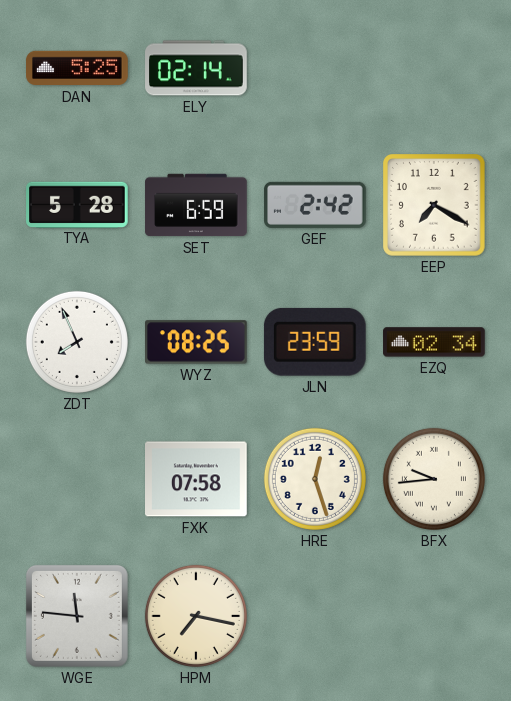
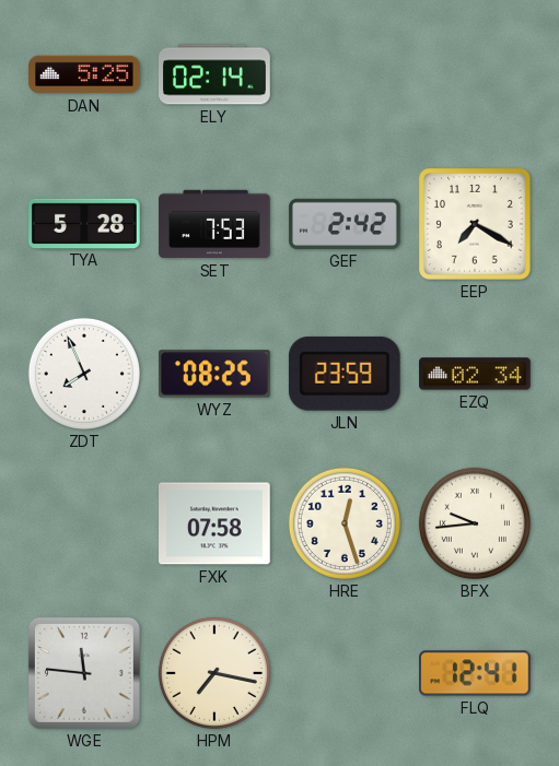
SET: 6:59 -> 7:53
FLQ: none -> 12:41
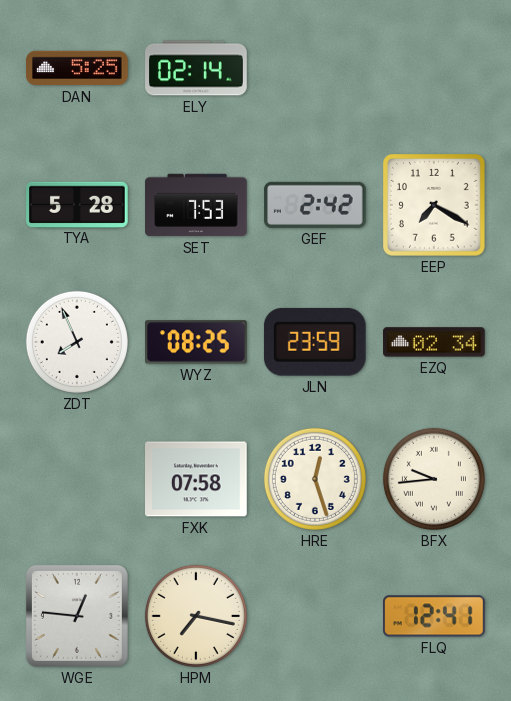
WGE: 11:46 -> 12:46
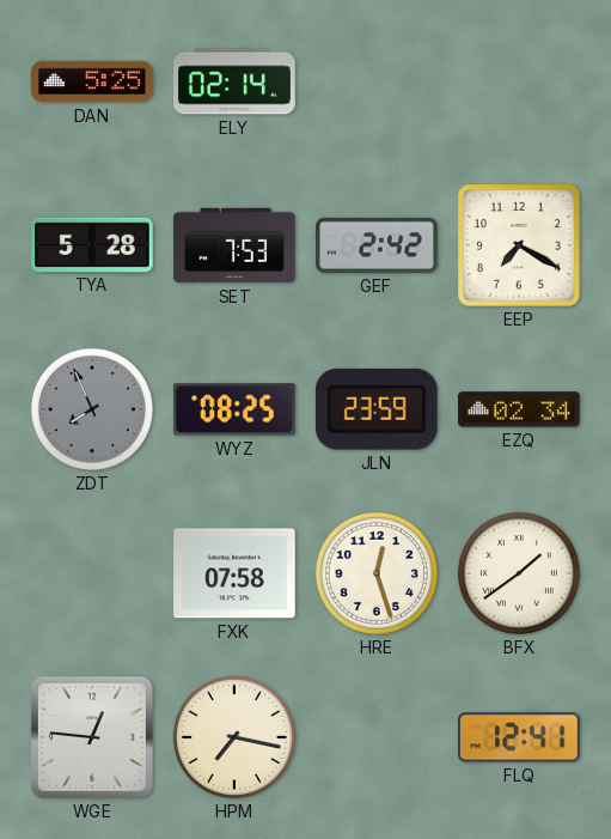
ZDT dial: white -> grey
BFX: 9:44 -> 1:39
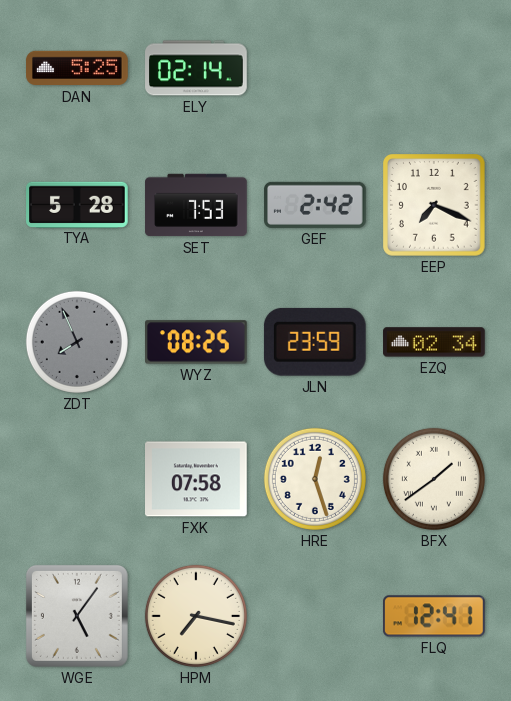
EEP: 7:20 -> 7:19
WGE: 12:46 -> 5:06
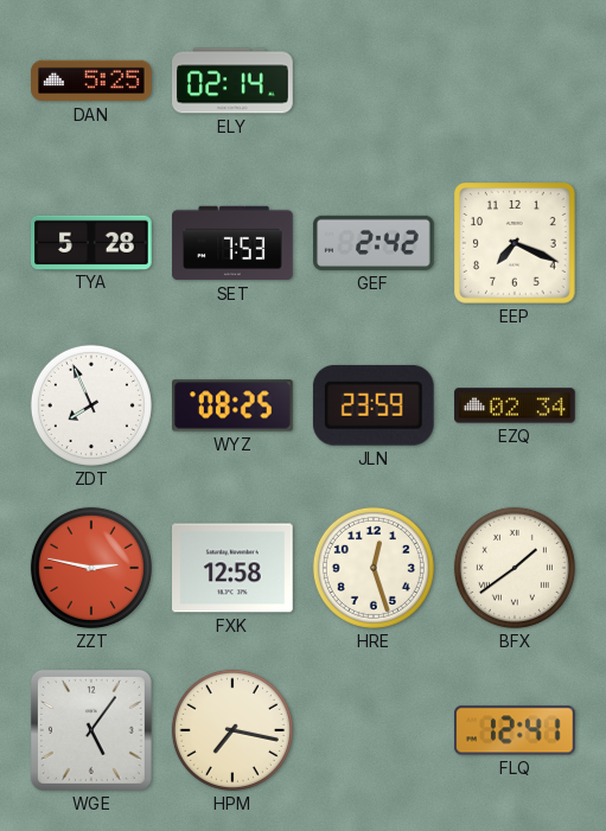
ZDT dial: grey -> white
ZZT: none -> 2:47
FXK: 07:58 -> 12:58
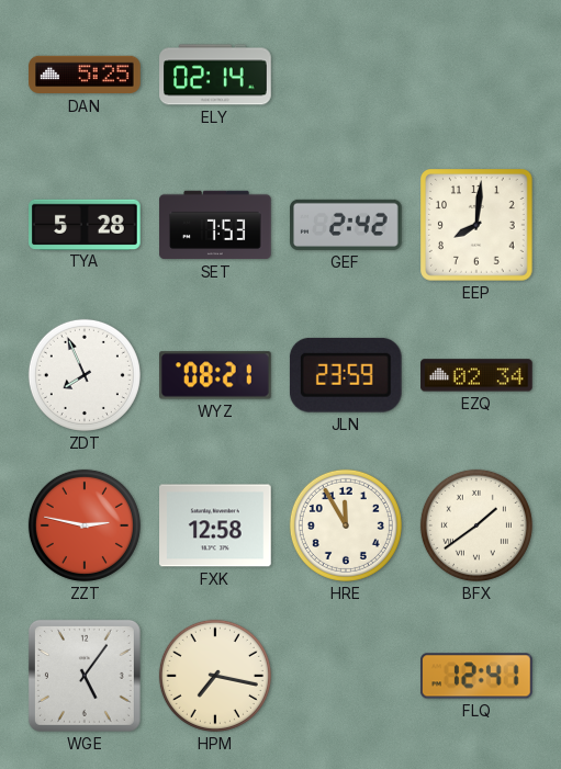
EEP: 7:19 -> 8:01
WYZ: 08:25 -> 08:21
HRE: 12:27 -> 11:55
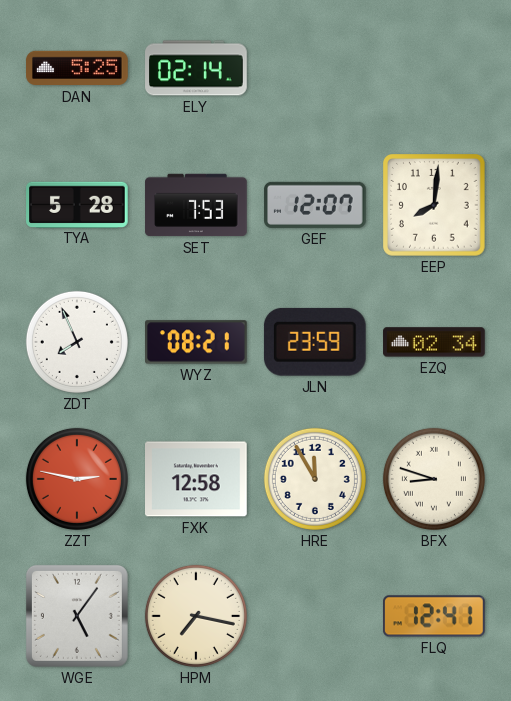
GEF: 2:42 -> 12:07
BFX: 1:39 -> 8:48
